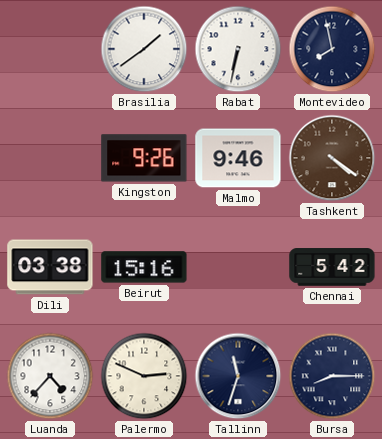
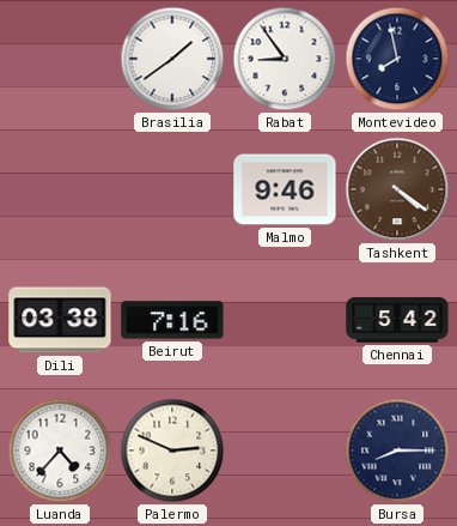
Rabat: 6:32 -> 8:54
Kingston: 9:26 -> none
Beirut: 15:16 -> 7:16
Tallinn: 11:33 -> none
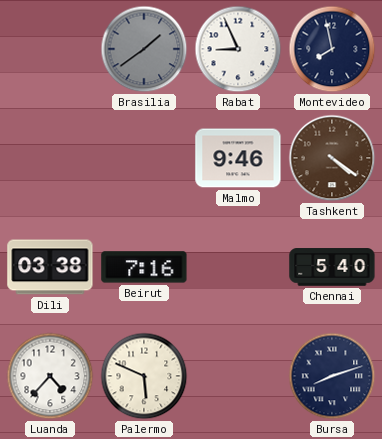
Brasilia dial: white -> grey
Rabat: 8:54 -> 8:56
Chennai: 5:42 -> 5:40
Palermo: 2:49 -> 5:49
Bursa: 8:15 -> 8:12
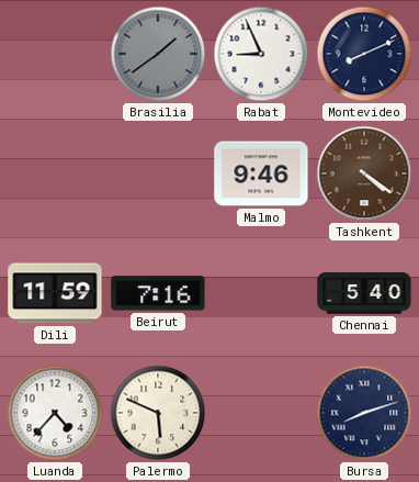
Montevideo: 7:58 -> 8:11
Dili: 03:38 -> 11:59
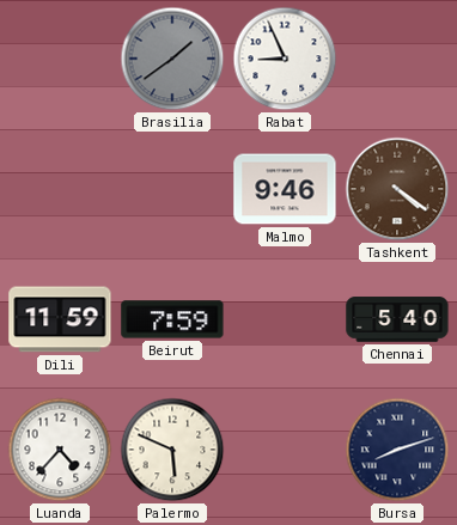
Montevideo: 8:11 -> none
Beirut: 7:16 -> 7:59
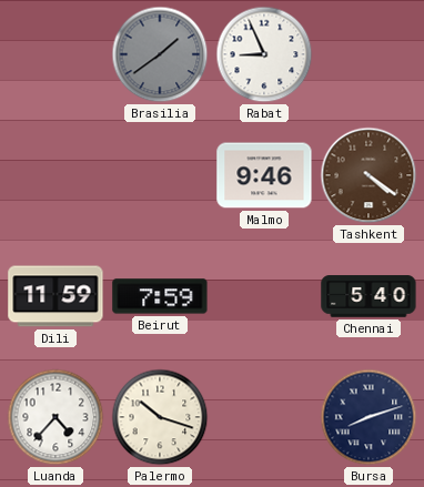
Palermo: 5:49 -> 10:18
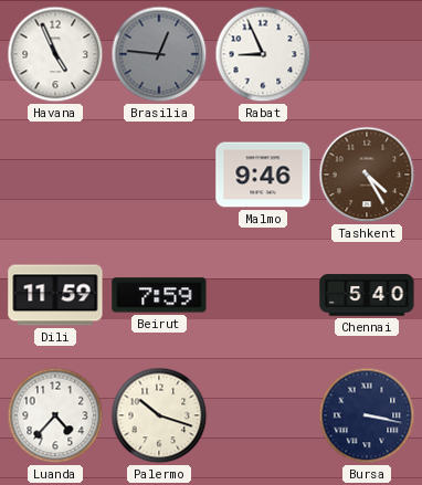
Havana: none -> 4:56
Brasilia: 1:39 -> 12:46
Tashkent: 4:21 -> 4:25
Bursa: 8:12 -> 3:17
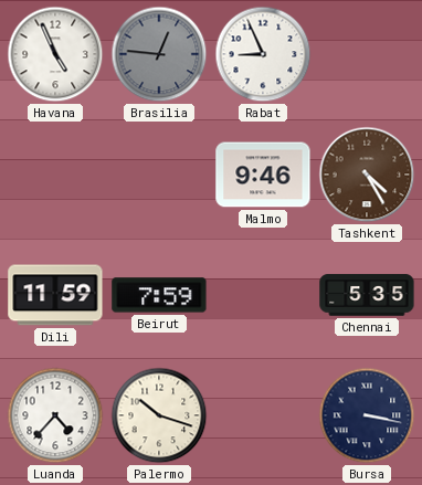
Chennai: 5:40 -> 5:35
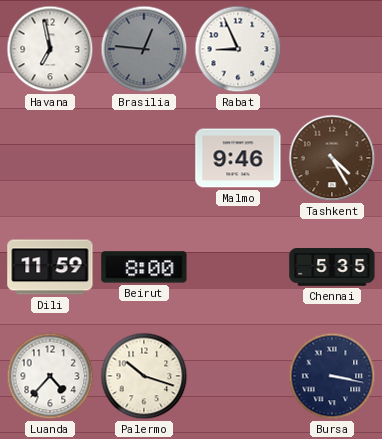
Havana: 4:56 -> 6:58
Beirut: 7:59 -> 8:00
